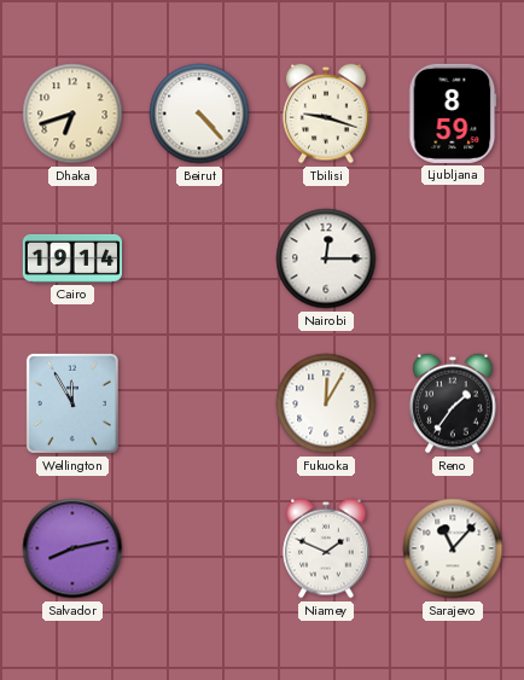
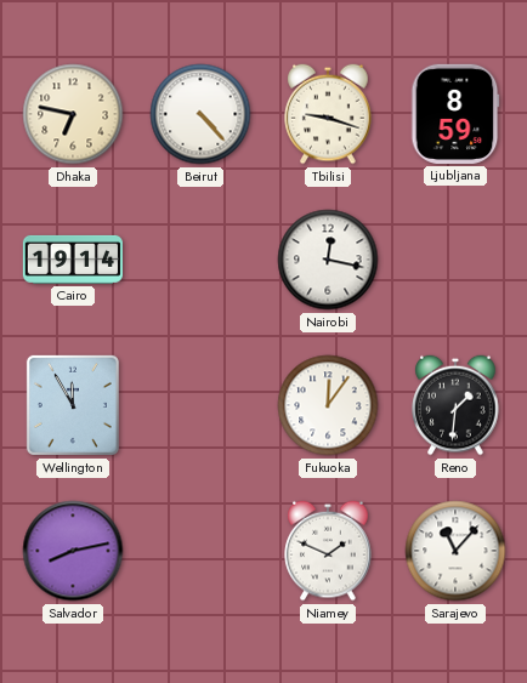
Dhaka: 6:42 -> 6:47
Nairobi: 12:15 -> 12:17
Fukuoka: 12:05 -> 12:06
Reno: 1:36 -> 1:31
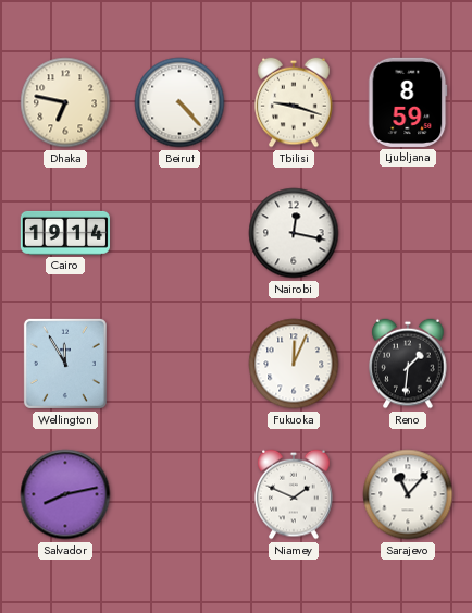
Fukuoka: 12:06 -> 12:04
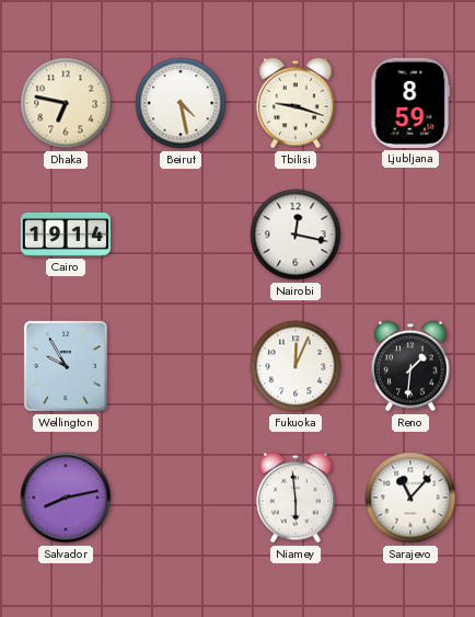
Beirut: 4:23 -> 4:28
Wellington: 11:55 -> 9:55
Niamey: 1:49 -> 5:59
